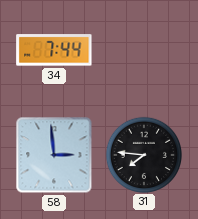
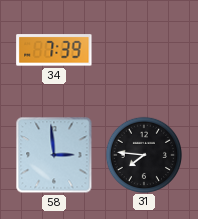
34: 7:44 -> 7:39
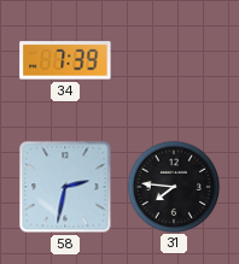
58: 2:59 -> 2:32
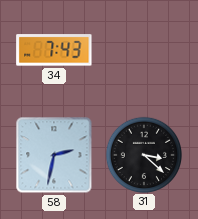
34: 7:39 -> 7:43
31: 7:46 -> 3:22
